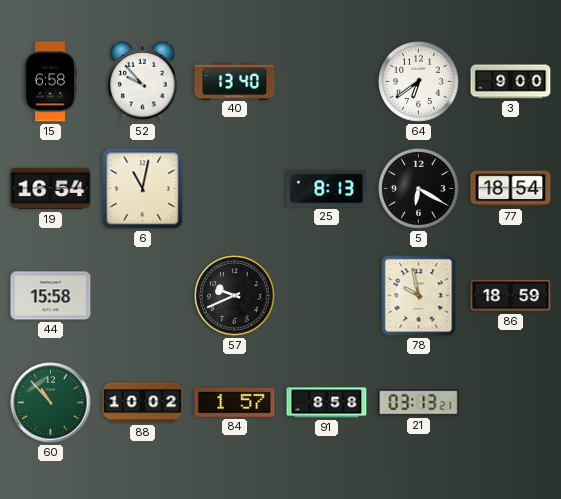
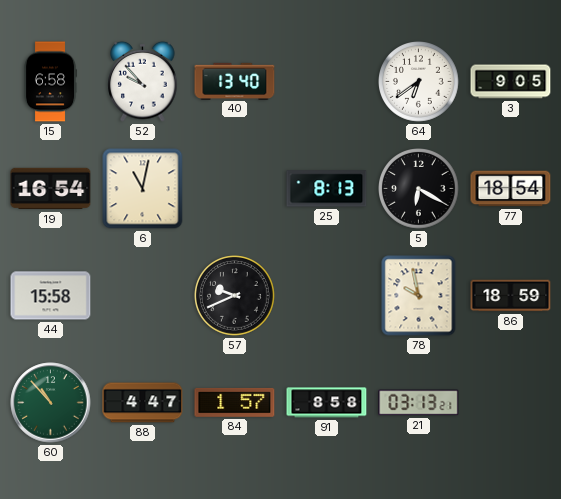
3: 9:00 -> 9:05
88: 10:02 -> 4:47
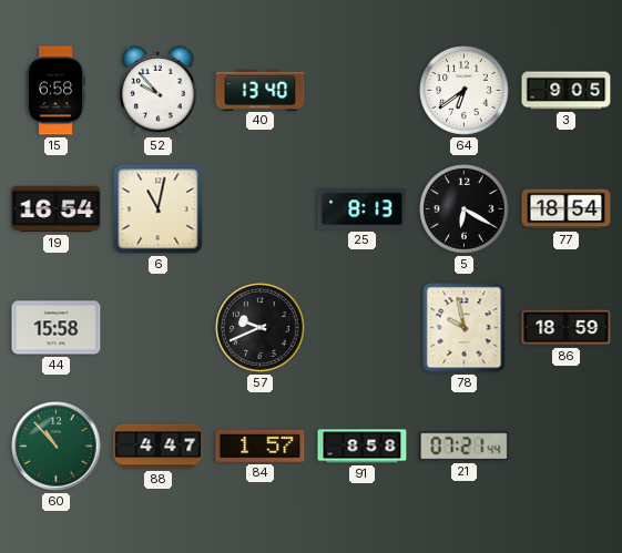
21: 03:13 -> 07:21
